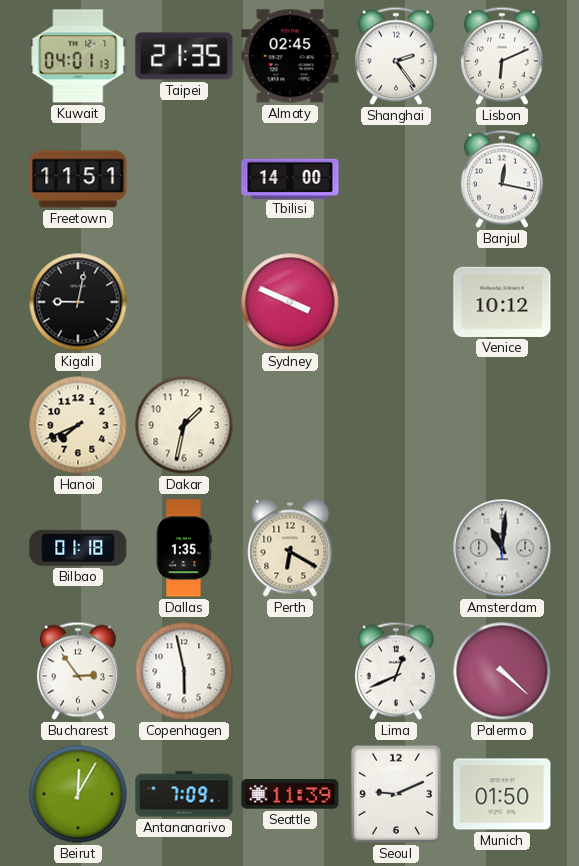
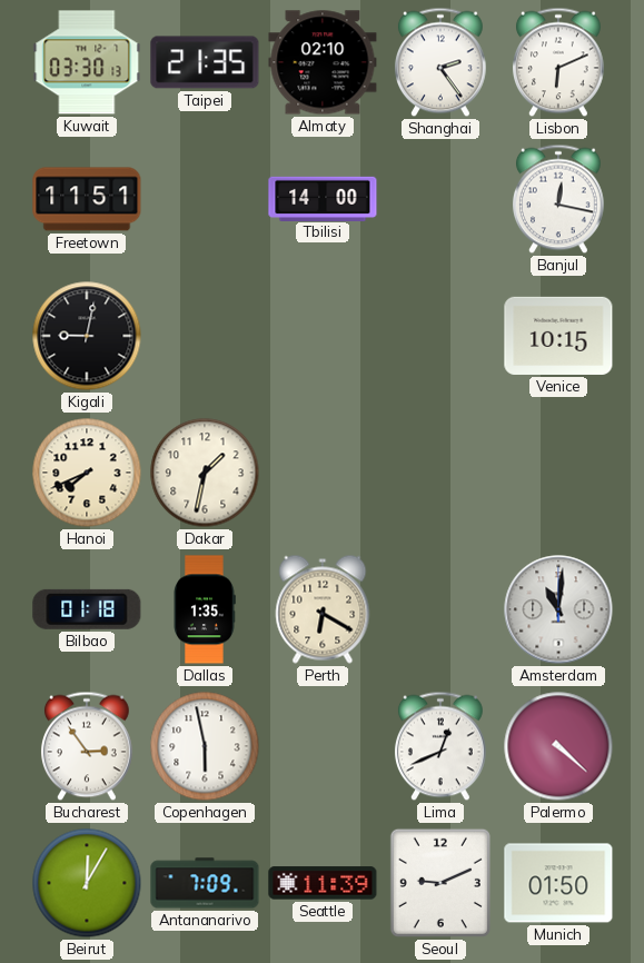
Kuwait: 04:01 -> 03:30
Almaty: 02:45 -> 02:10
Sydney: 3:49 -> none
Venice: 10:12 -> 10:15
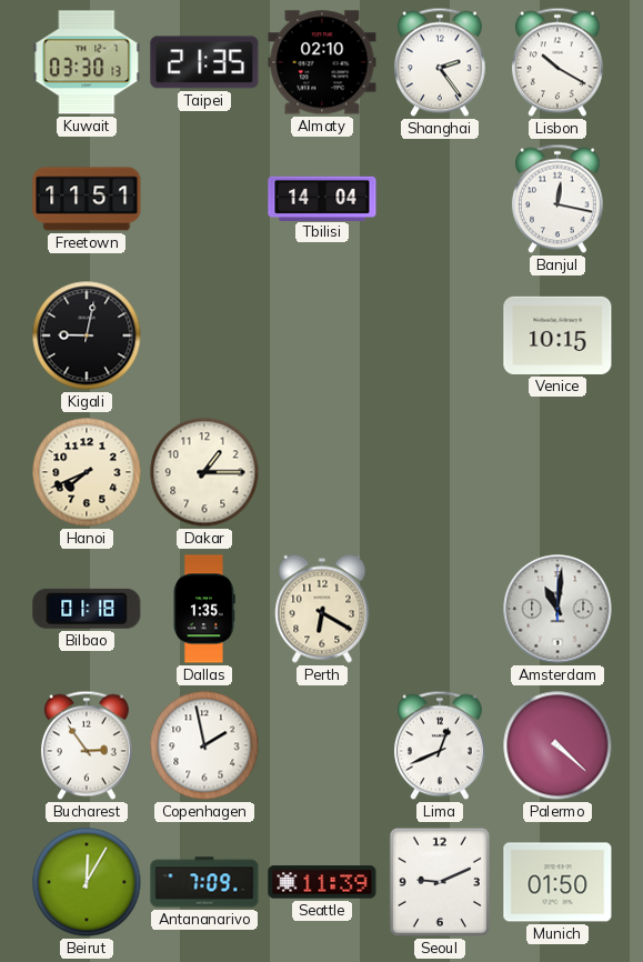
Lisbon: 6:11 -> 10:20
Tbilisi: 14:00 -> 14:04
Dakar: 1:32 -> 1:15
Copenhagen: 5:58 -> 1:58
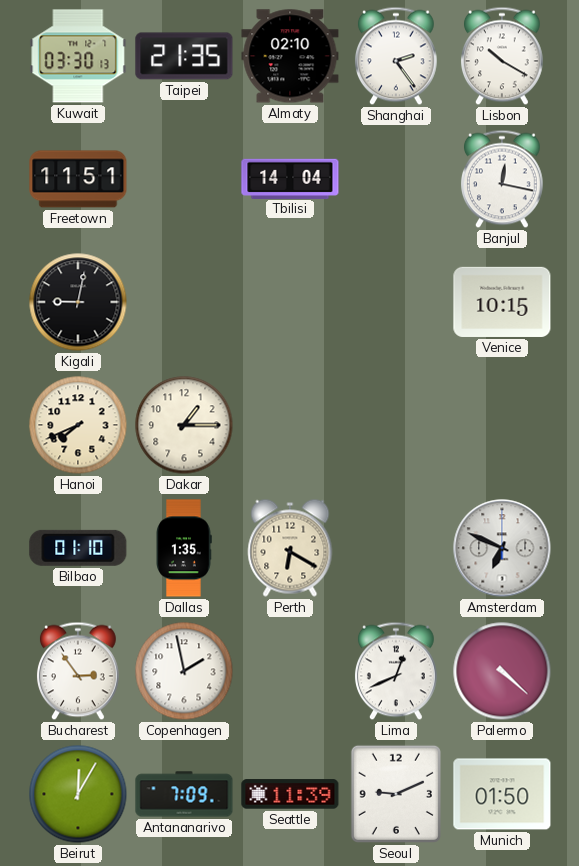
Bilbao: 01:18 -> 01:10
Amsterdam: 11:01 -> 6:49
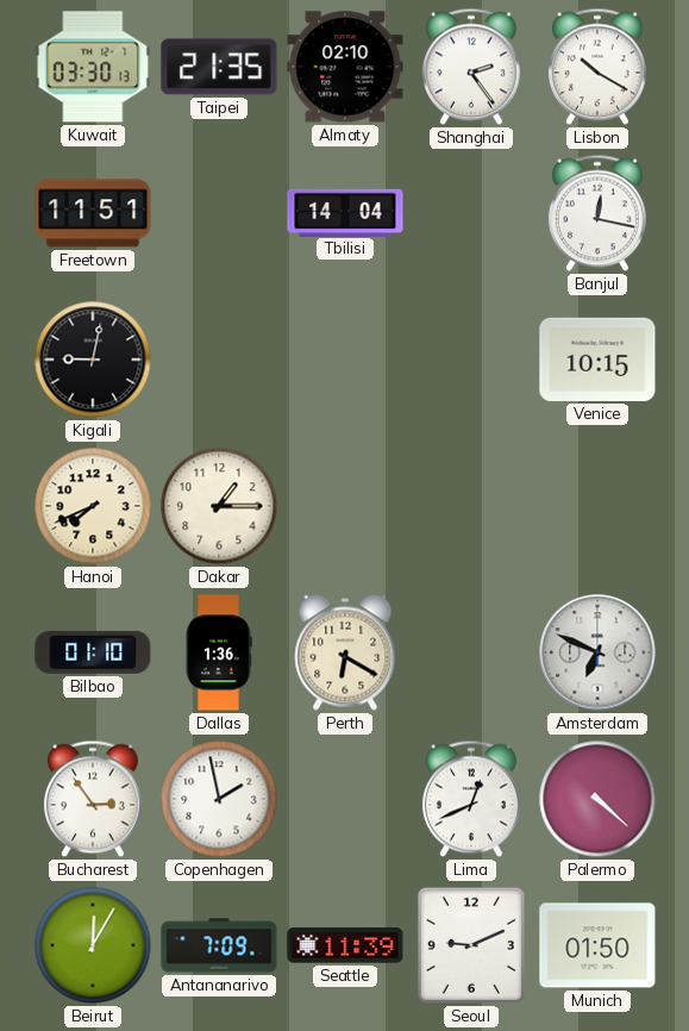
Dallas: 1:35 -> 1:36
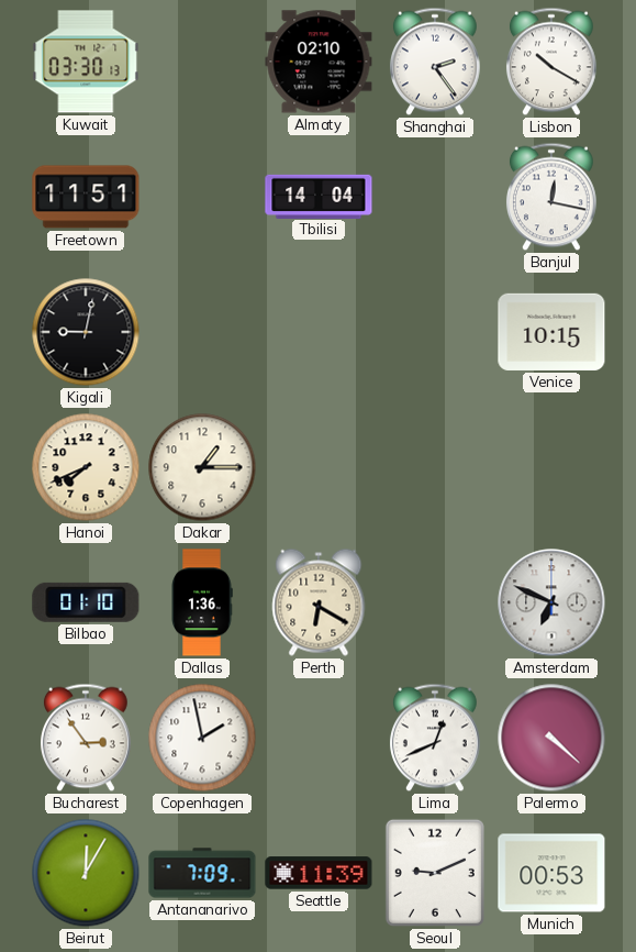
Taipei: 21:35 -> none
Munich: 01:50 -> 00:53
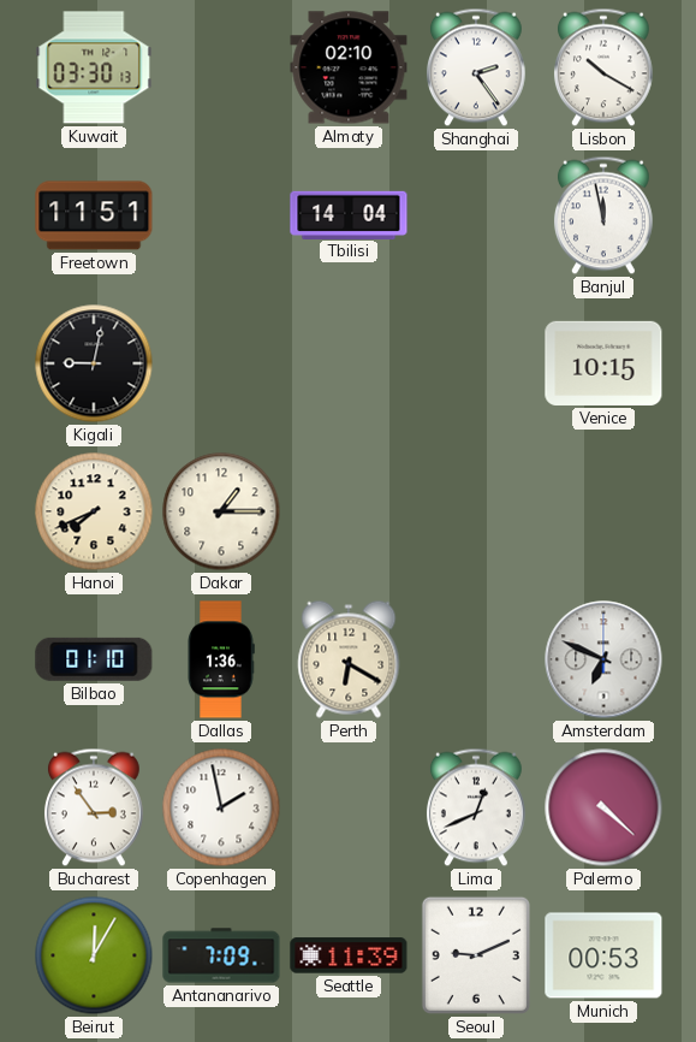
Banjul: 12:17 -> 11:58
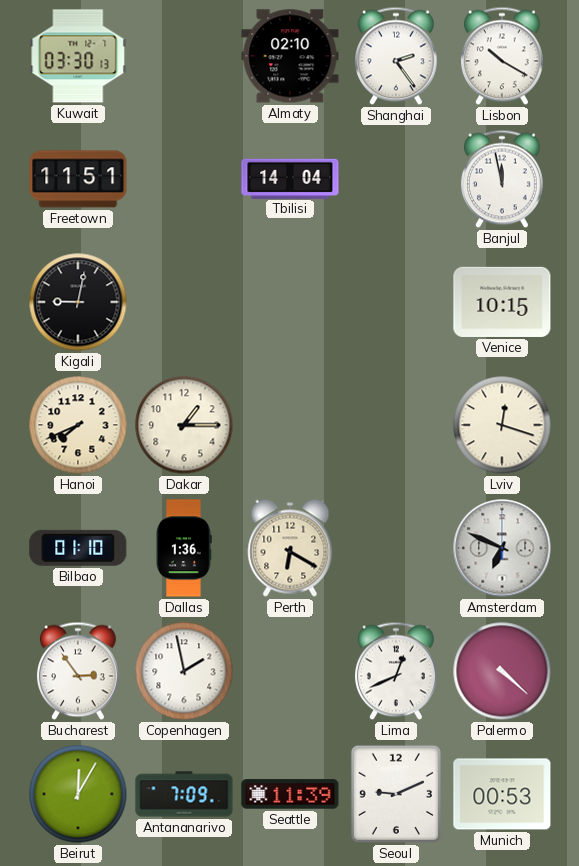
Lviv: none -> 12:18
